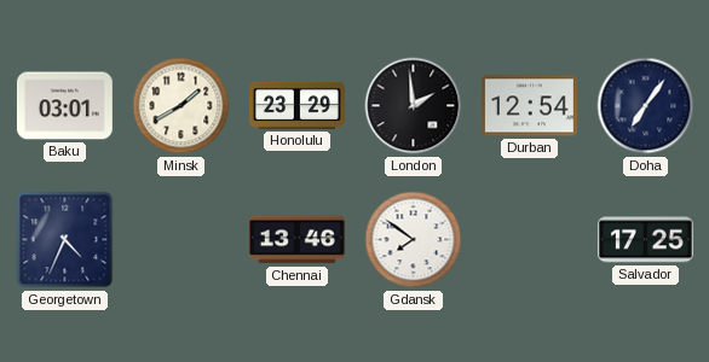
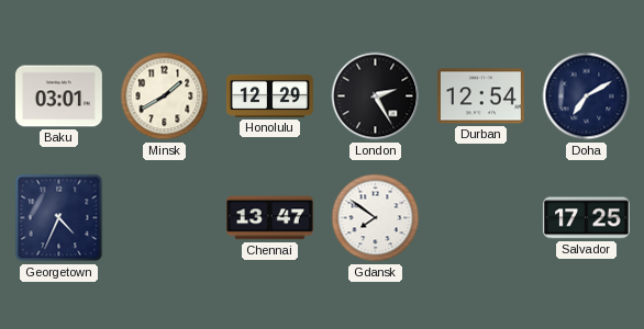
Honolulu: 23:29 -> 12:29
London: 1:59 -> 2:25
Doha: 7:06 -> 7:10
Chennai: 13:46 -> 13:47
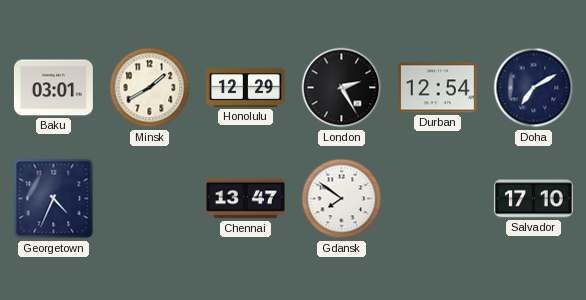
Salvador: 17:25 -> 17:10
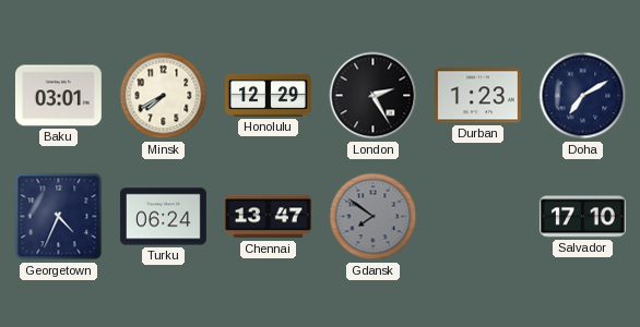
Minsk: 1:40 -> 7:40
Durban: 12:54 -> 1:23
Turku: none -> 06:24
Gdansk dial: white -> grey
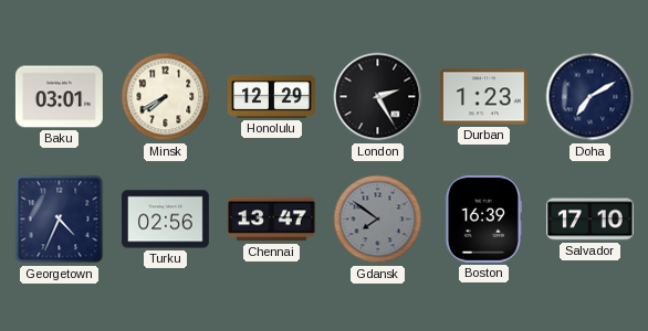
Turku: 06:24 -> 02:56
Boston: none -> 16:39
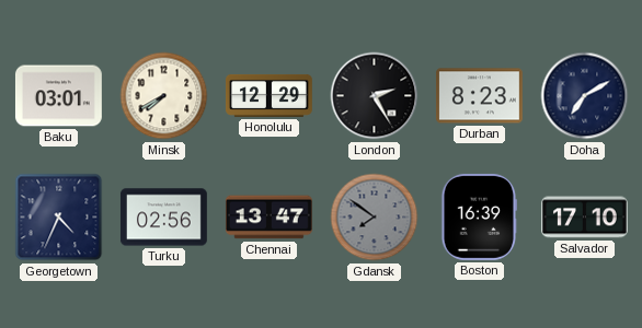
Durban: 1:23 -> 8:23
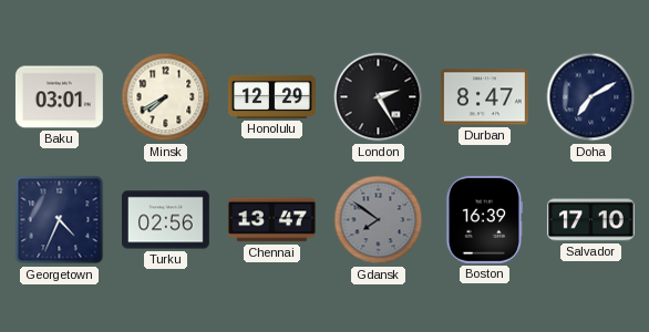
Durban: 8:23 -> 8:47
